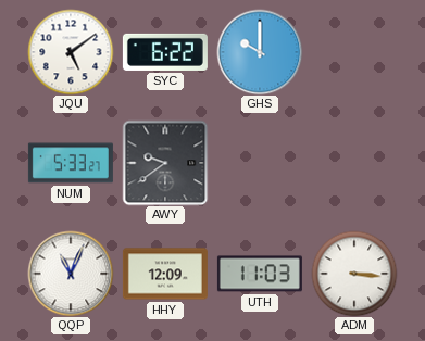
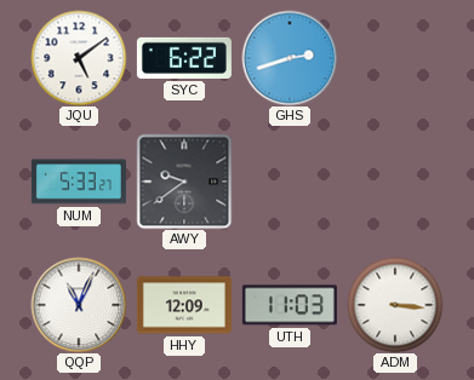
GHS: 10:00 -> 2:42
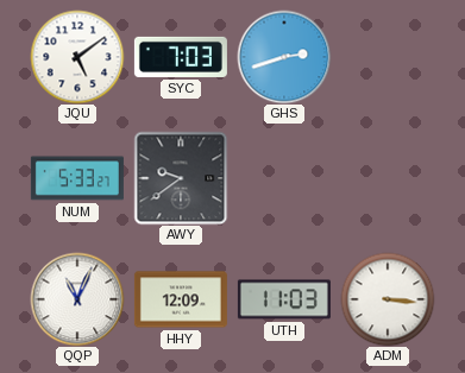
SYC: 6:22 -> 7:03
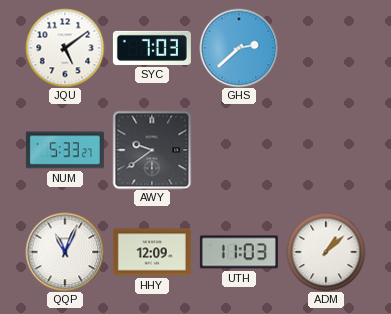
GHS: 2:42 -> 2:38
ADM: 3:16 -> 1:08
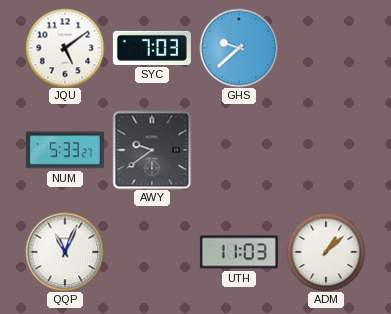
GHS: 2:38 -> 9:38
HHY: 12:09 -> none
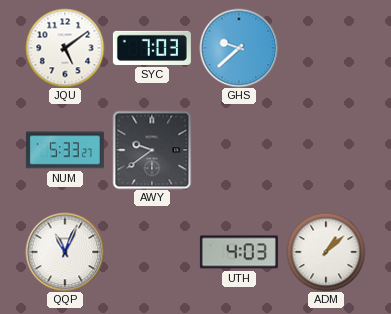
UTH: 11:03 -> 4:03
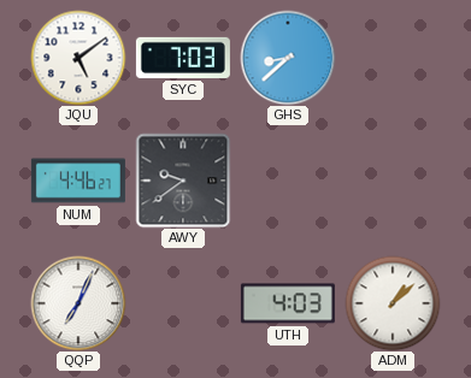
GHS: 9:38 -> 8:38
NUM: 5:33 -> 4:46
QQP: 11:04 -> 7:04
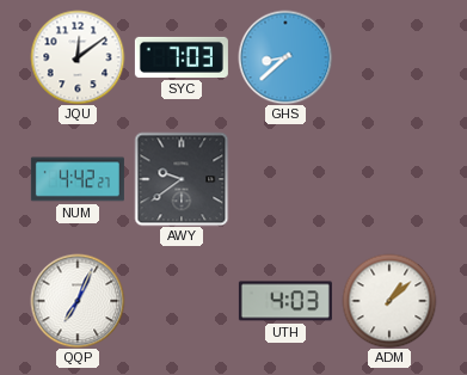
JQU: 5:09 -> 12:09
NUM: 4:46 -> 4:42
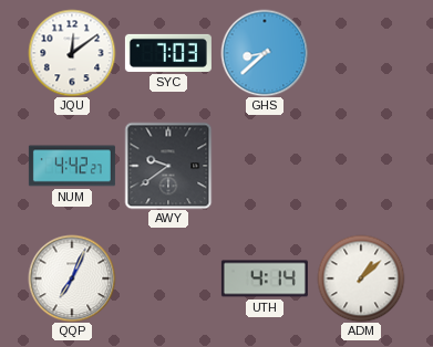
UTH: 4:03 -> 4:14
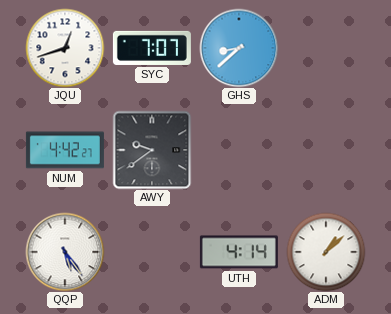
JQU: 12:09 -> 12:42
SYC: 7:03 -> 7:07
QQP: 7:04 -> 5:24
